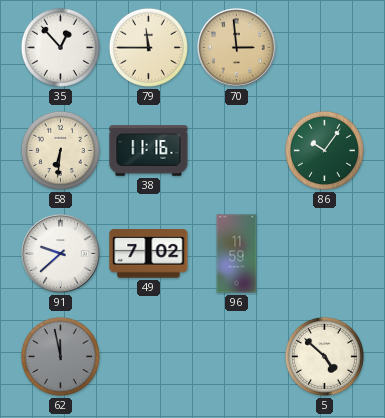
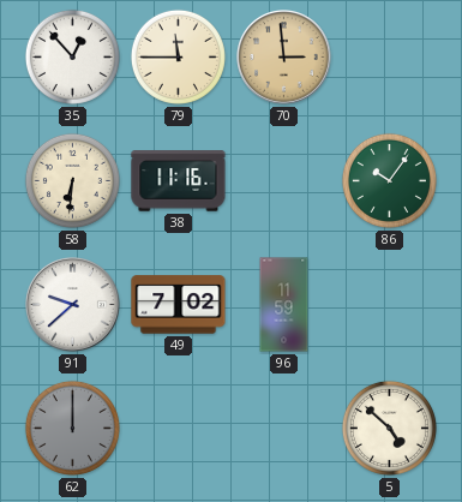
62: 11:58 -> 12:00
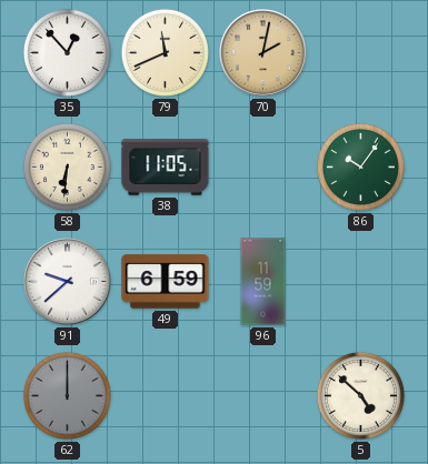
79: 11:45 -> 11:41
70: 2:59 -> 2:02
38: 11:16 -> 11:05
49: 7:02 -> 6:59
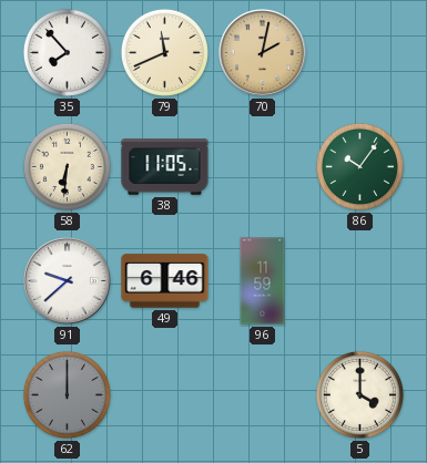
35: 12:53 -> 7:53
49: 6:59 -> 6:46
5: 4:52 -> 4:00
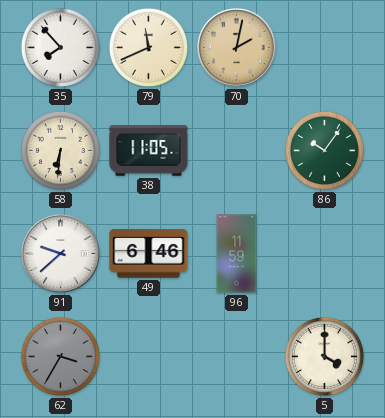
62: 12:00 -> 3:35
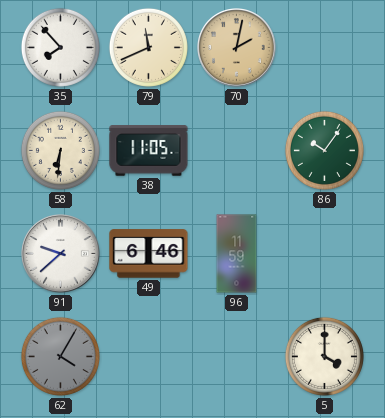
62: 3:35 -> 4:05
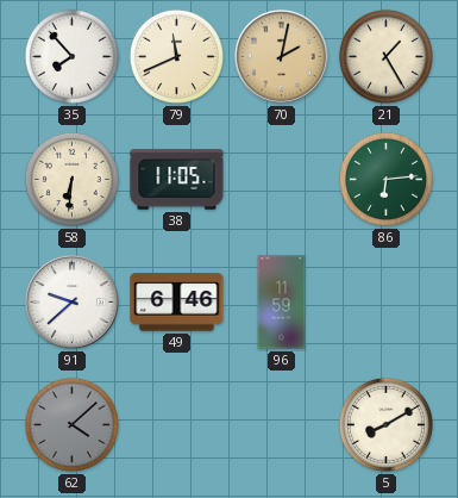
21: none -> 1:25
86: 10:06 -> 6:14
62: 4:05 -> 4:08
5: 4:00 -> 8:10
